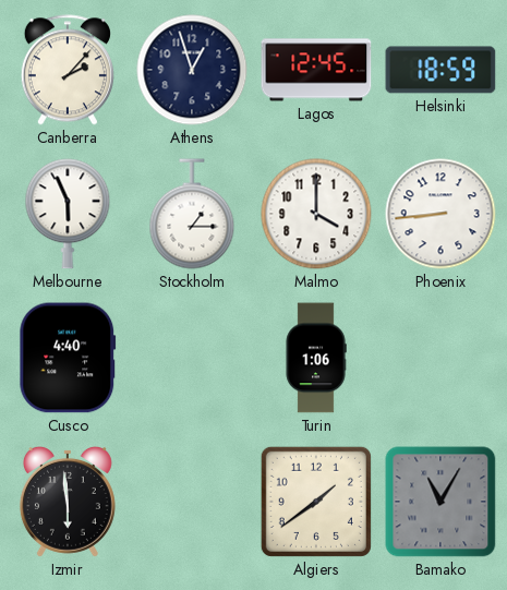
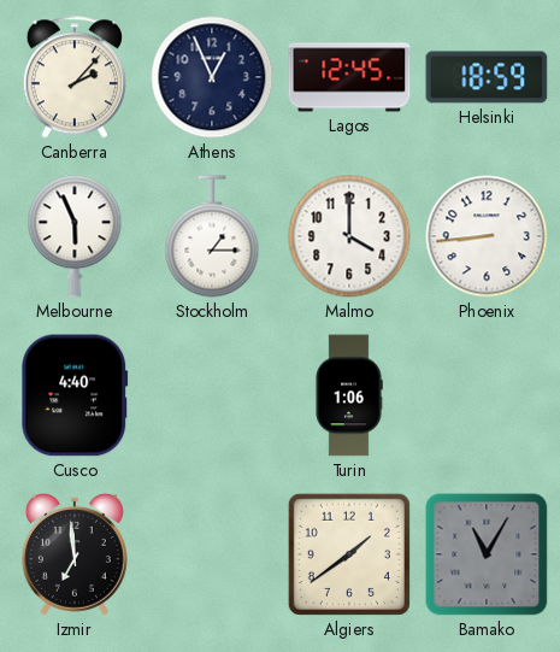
Athens: 12:57 -> 12:56
Izmir: 5:59 -> 6:59
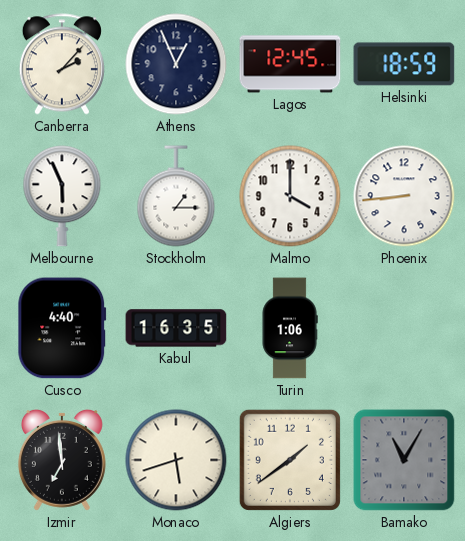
Kabul: none -> 16:35
Monaco: none -> 5:42
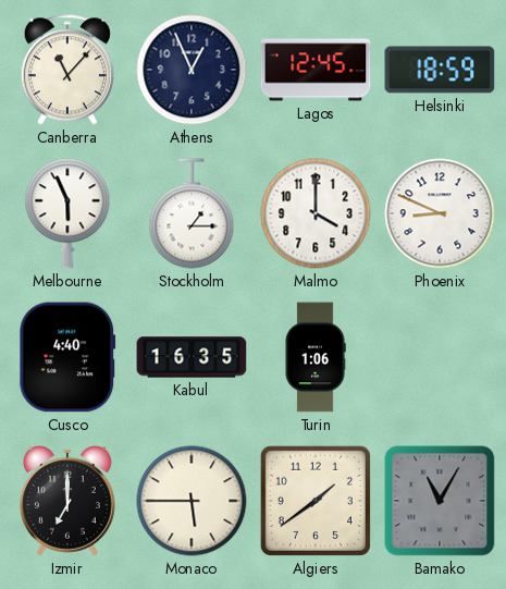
Canberra: 2:07 -> 11:07
Phoenix: 8:44 -> 8:49
Izmir: 6:59 -> 7:00
Monaco: 5:42 -> 5:45
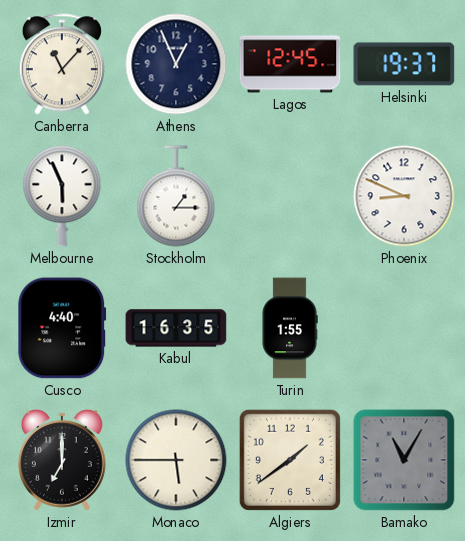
Helsinki: 18:59 -> 19:37
Malmo: 4:00 -> none
Turin: 1:06 -> 1:55
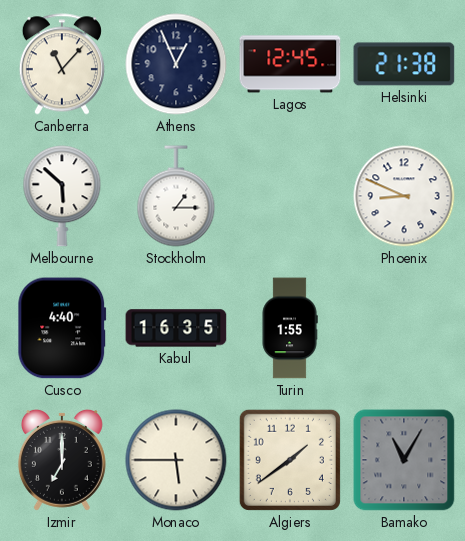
Helsinki: 19:37 -> 21:38
Melbourne: 5:56 -> 5:52
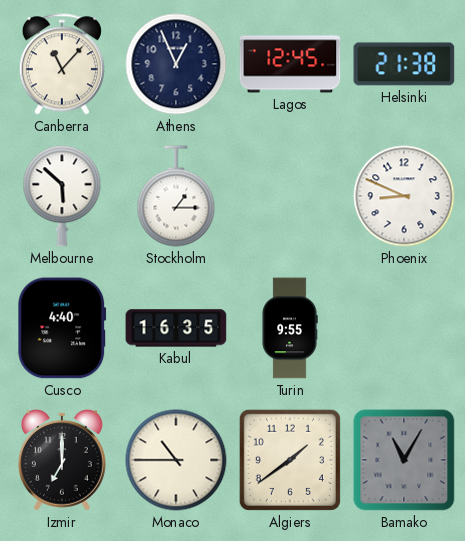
Turin: 1:55 -> 9:55
Monaco: 5:45 -> 10:45
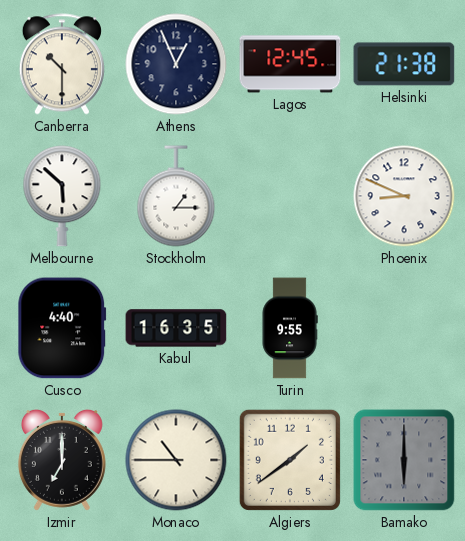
Canberra: 11:07 -> 10:30
Bamako: 11:05 -> 6:00
